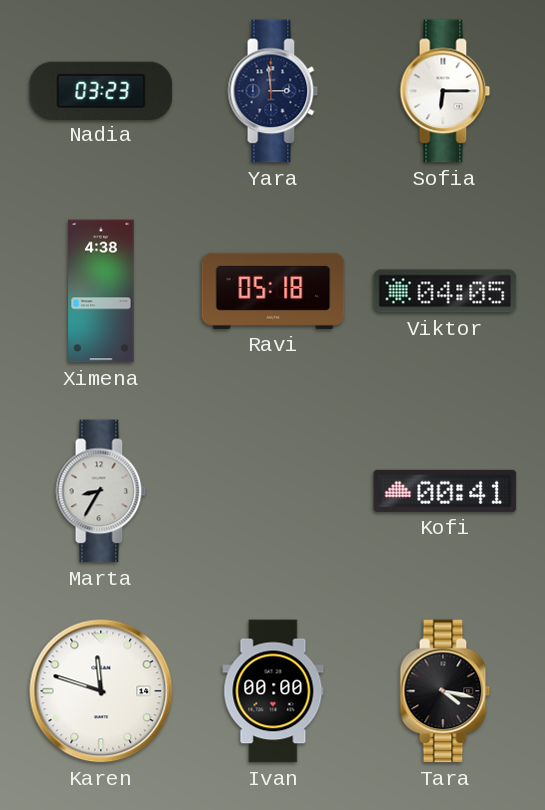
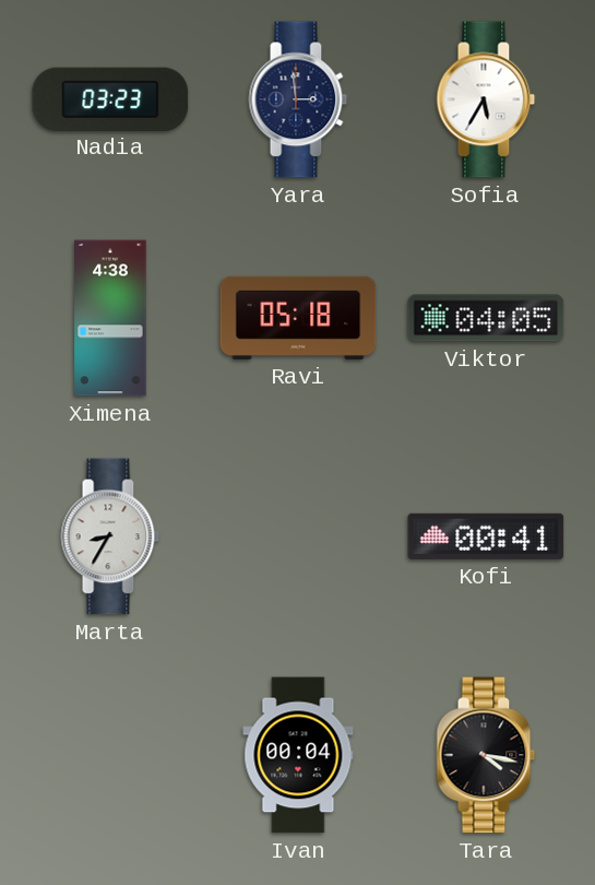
Sofia: 6:15 -> 5:35
Karen: 11:48 -> none
Ivan: 00:00 -> 00:04
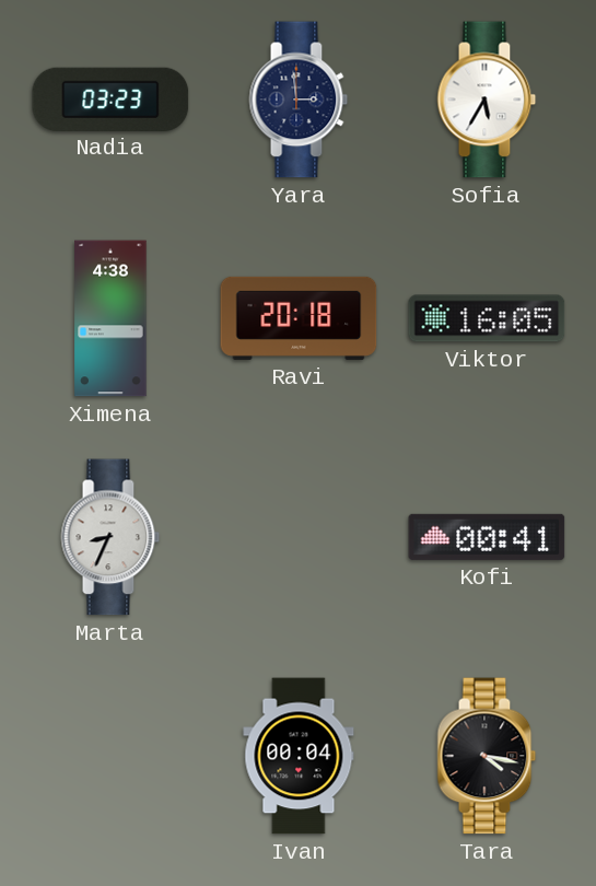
Ravi: 05:18 -> 20:18
Viktor: 04:05 -> 16:05
Marta: 8:35 -> 8:34
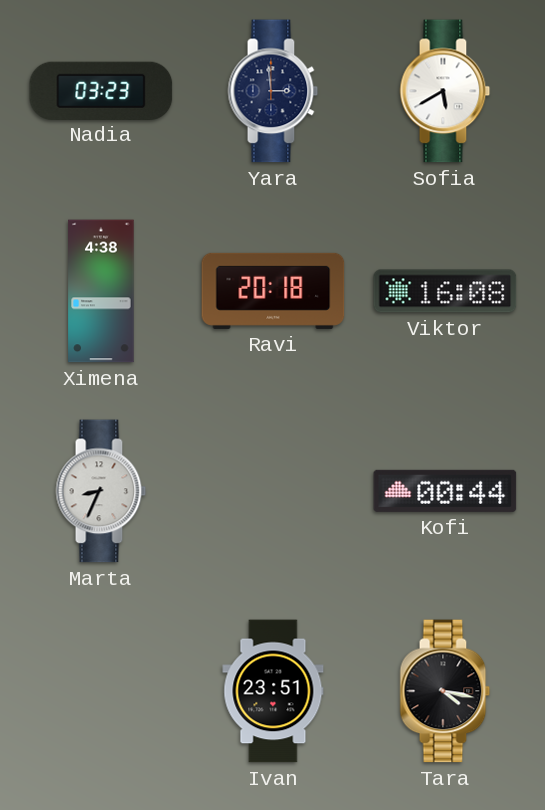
Sofia: 5:35 -> 5:40
Viktor: 16:05 -> 16:08
Kofi: 00:41 -> 00:44
Ivan: 00:04 -> 23:51
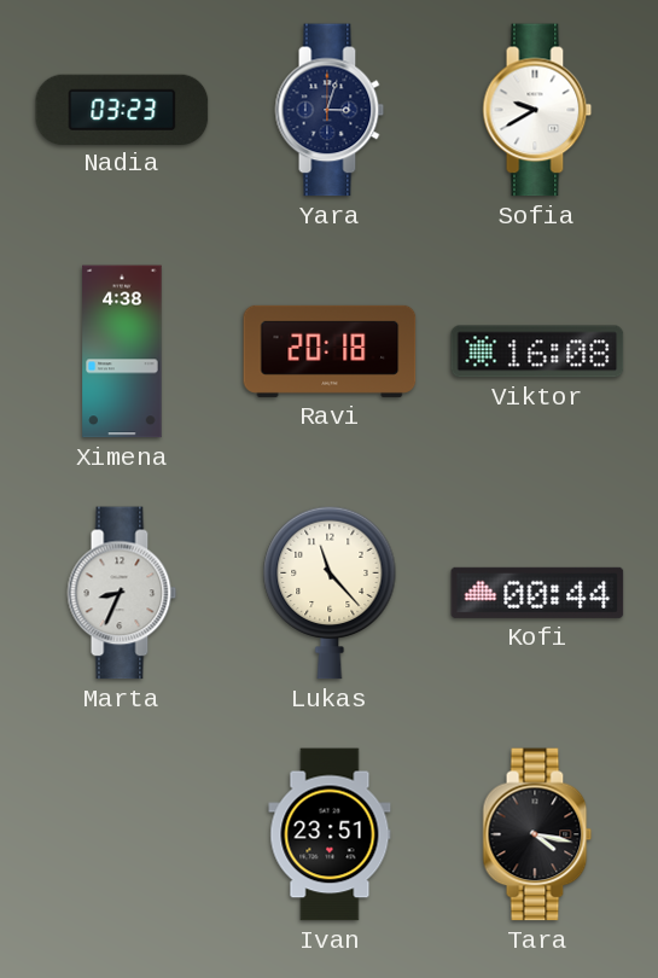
Yara: 2:59 -> 3:03
Sofia: 5:40 -> 9:40
Lukas: none -> 11:23
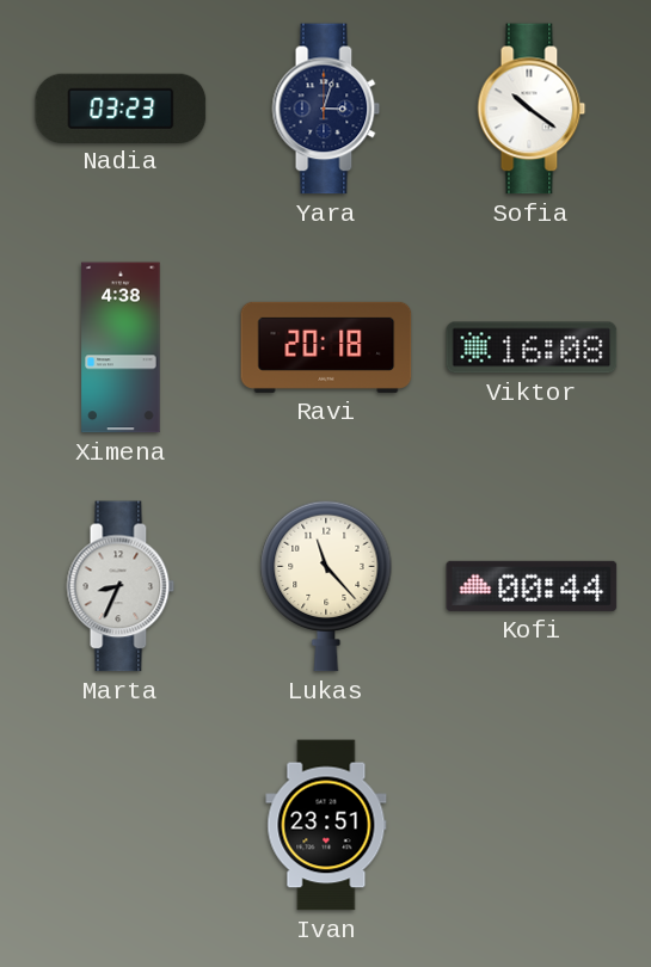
Sofia: 9:40 -> 10:21
Tara: 4:17 -> none
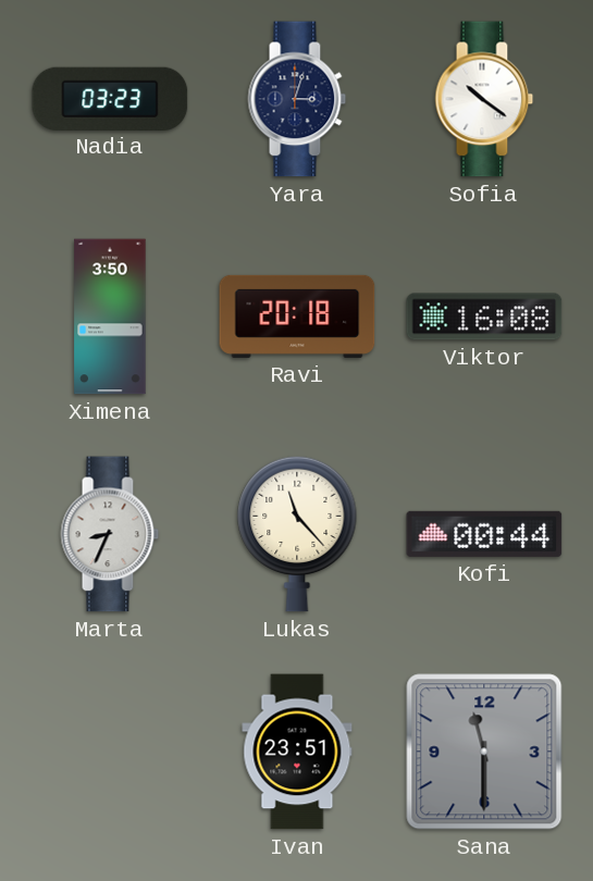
Ximena: 4:38 -> 3:50
Sana: none -> 11:30
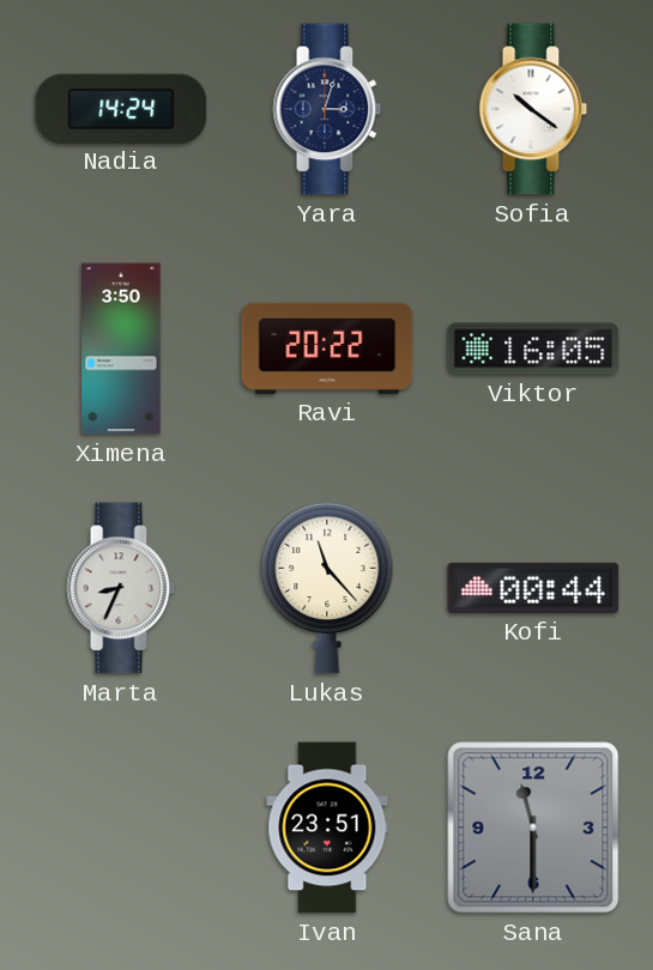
Nadia: 03:23 -> 14:24
Ravi: 20:18 -> 20:22
Viktor: 16:08 -> 16:05
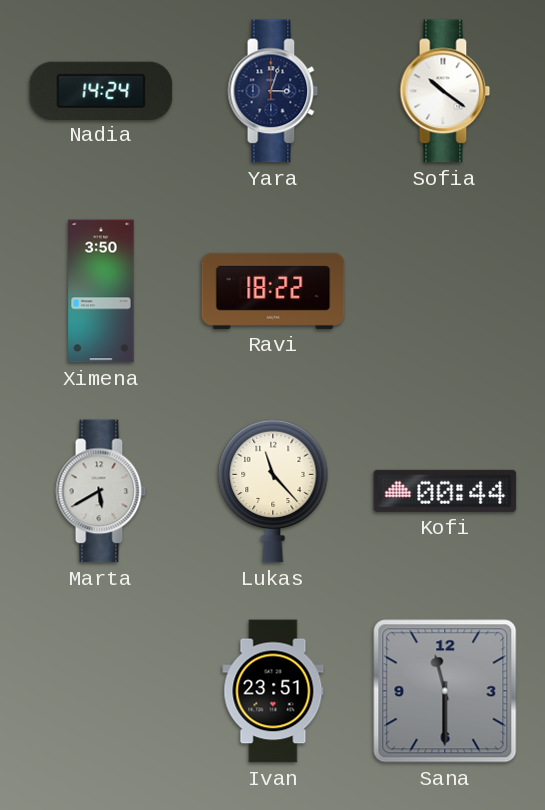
Ravi: 20:22 -> 18:22
Viktor: 16:05 -> none
Marta: 8:34 -> 5:40
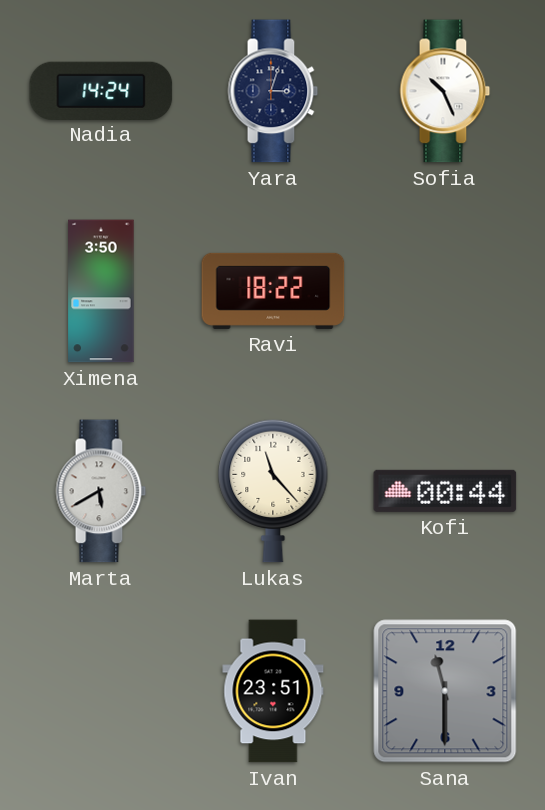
Sofia: 10:21 -> 10:26
